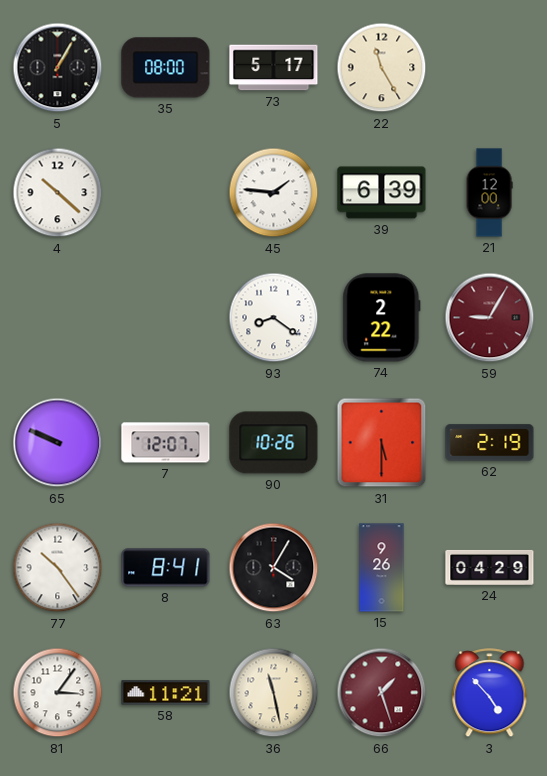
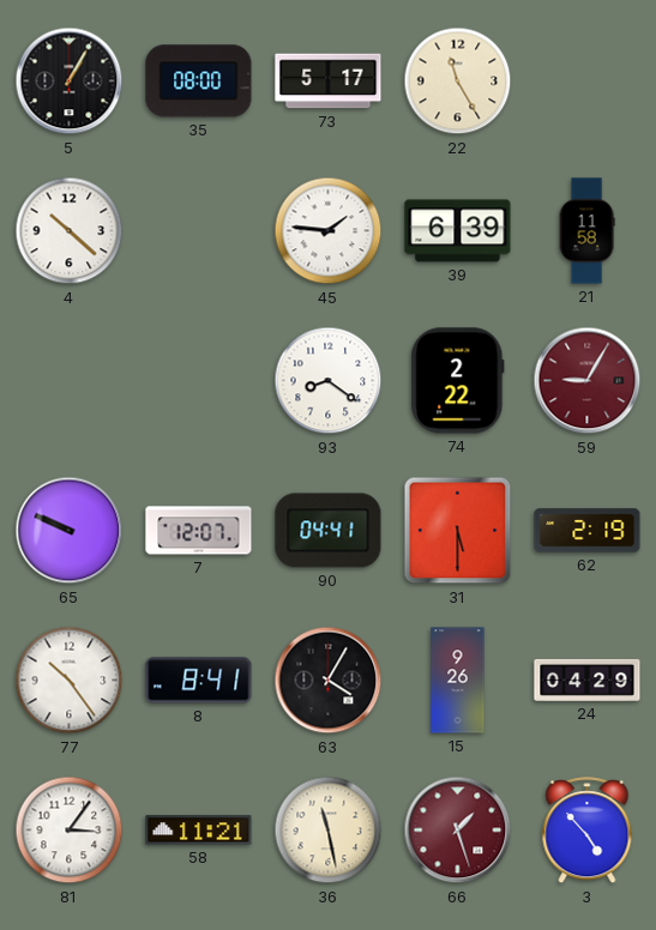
21: 12:00 -> 11:58
90: 10:26 -> 04:41
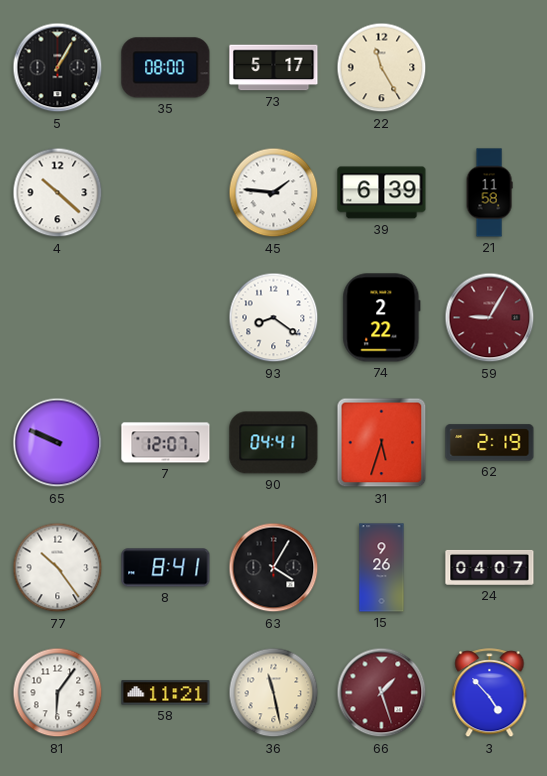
31: 5:30 -> 5:33
24: 04:29 -> 04:07
81: 3:06 -> 6:06
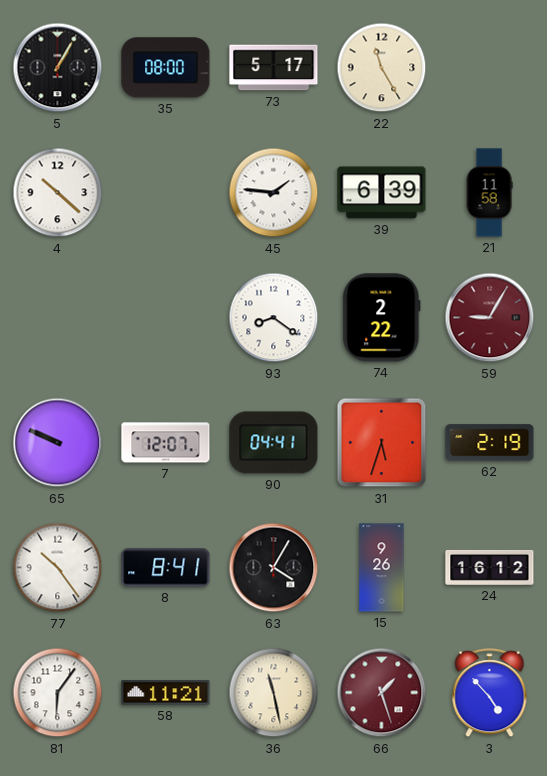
24: 04:07 -> 16:12
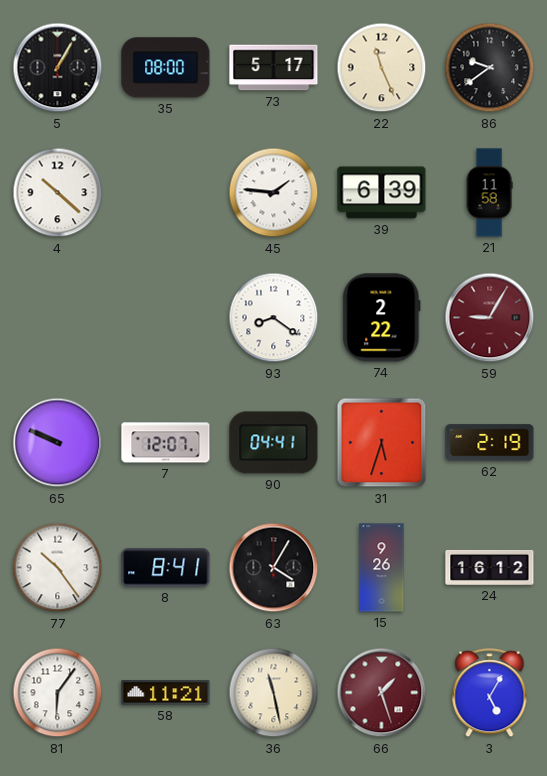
22: 11:25 -> 11:26
86: none -> 9:39
3: 4:53 -> 5:05
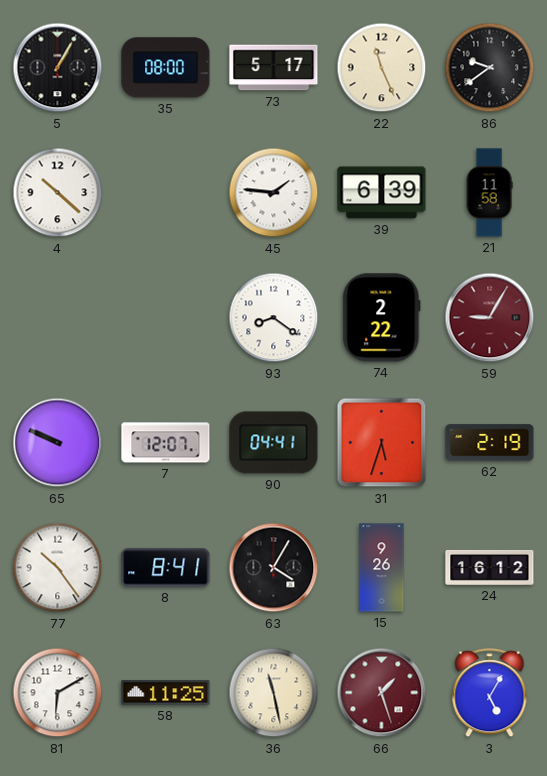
81: 6:06 -> 6:10
58: 11:21 -> 11:25
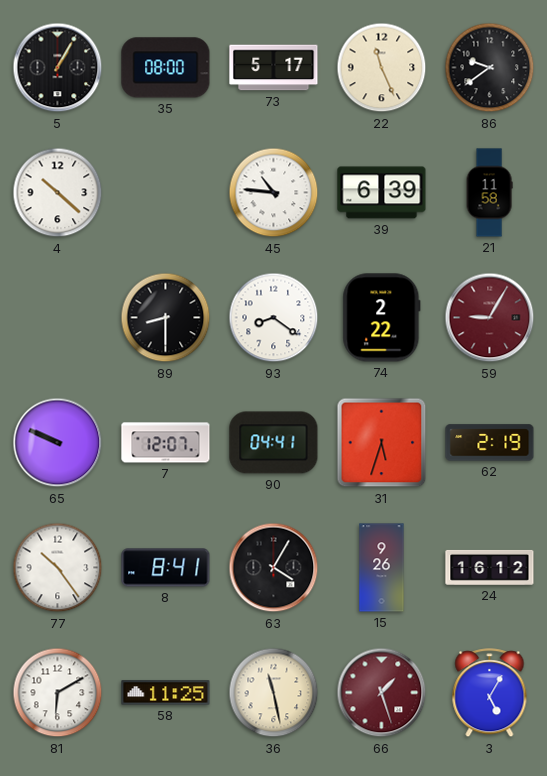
45: 1:46 -> 10:46
89: none -> 8:30
